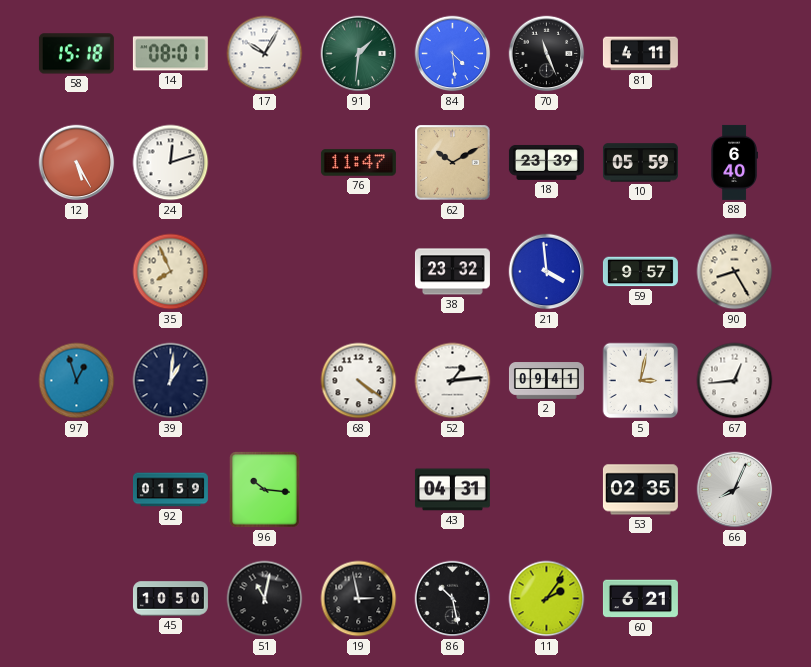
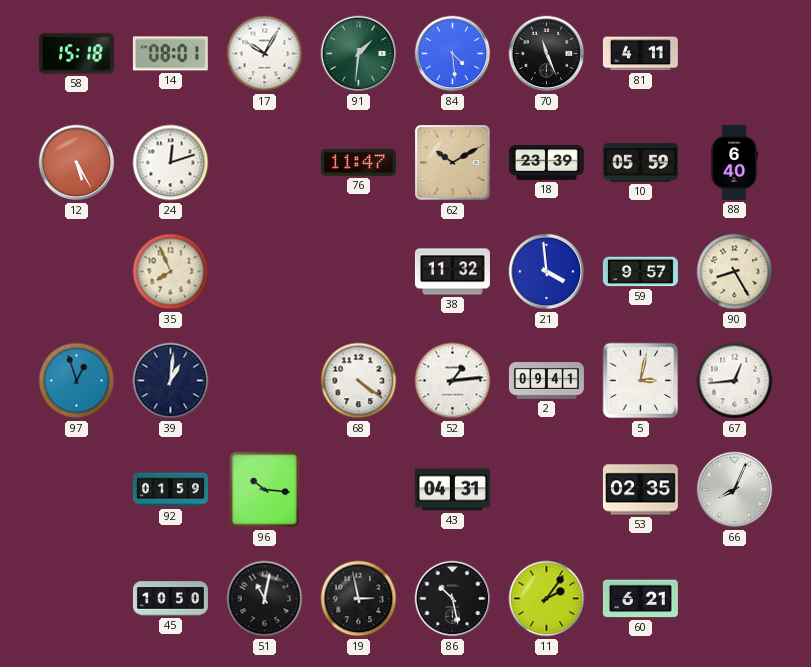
38: 23:32 -> 11:32
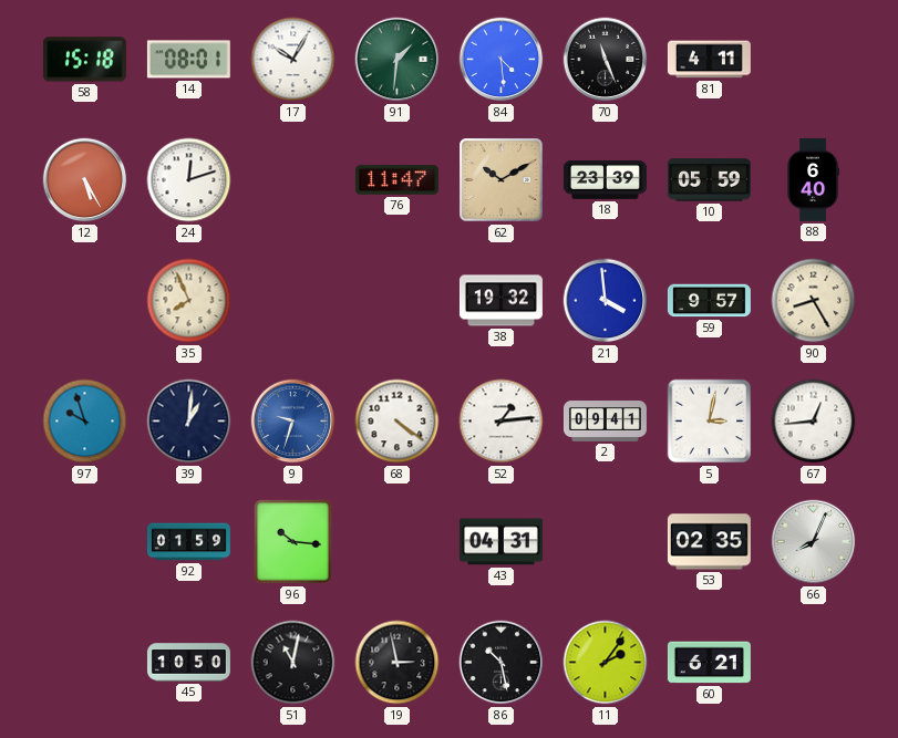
38: 11:32 -> 19:32
97: 12:57 -> 9:57
9: none -> 9:33
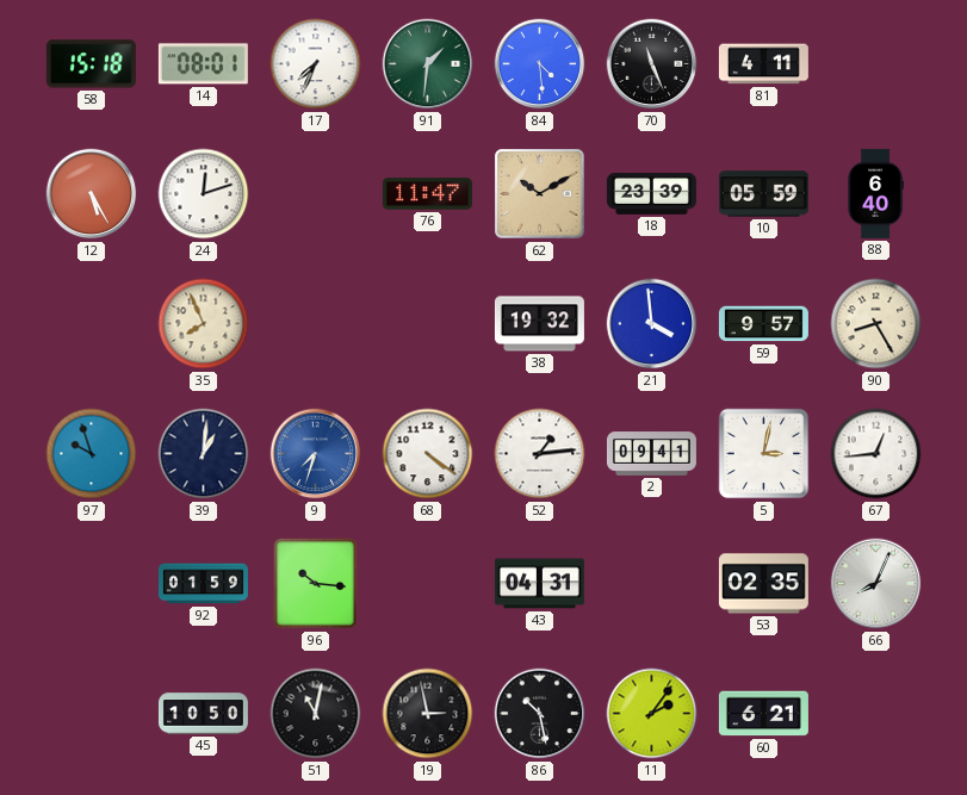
17: 10:05 -> 7:34
9: 9:33 -> 7:33
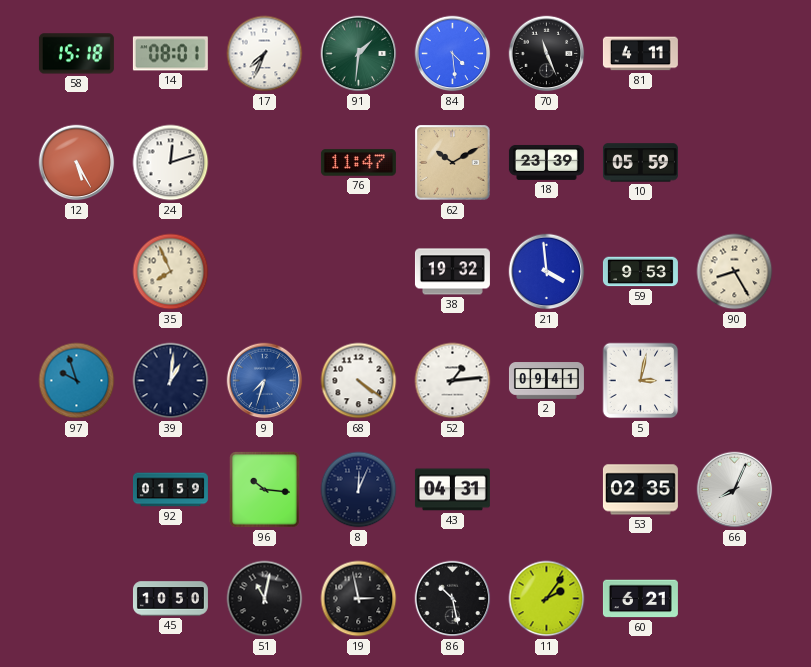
88: 6:40 -> none
59: 9:57 -> 9:53
67: 12:44 -> none
8: none -> 12:04
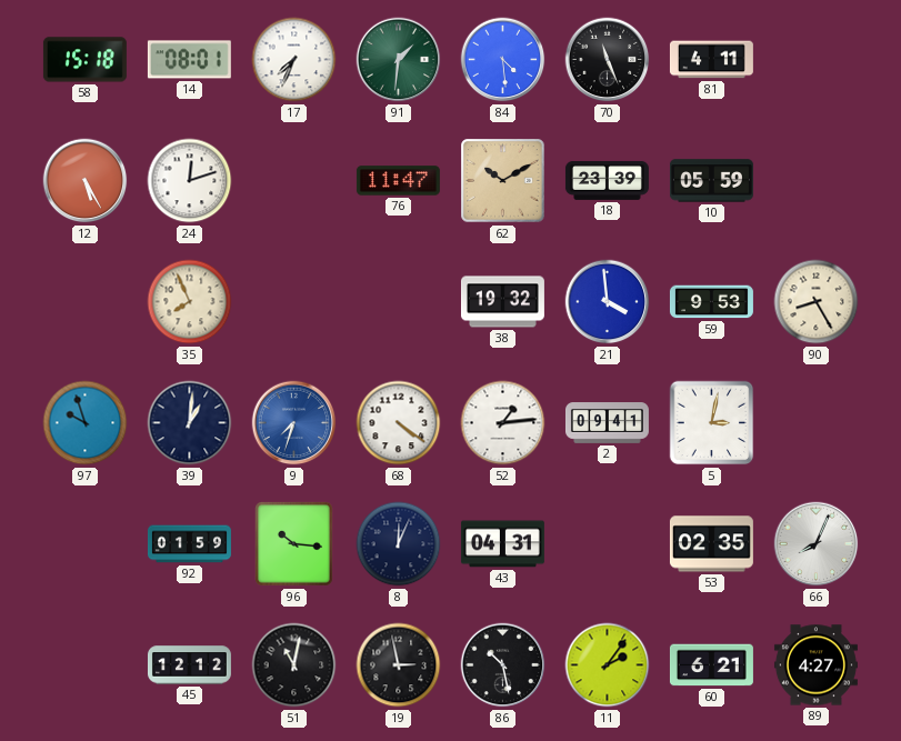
45: 10:50 -> 12:12
89: none -> 4:27
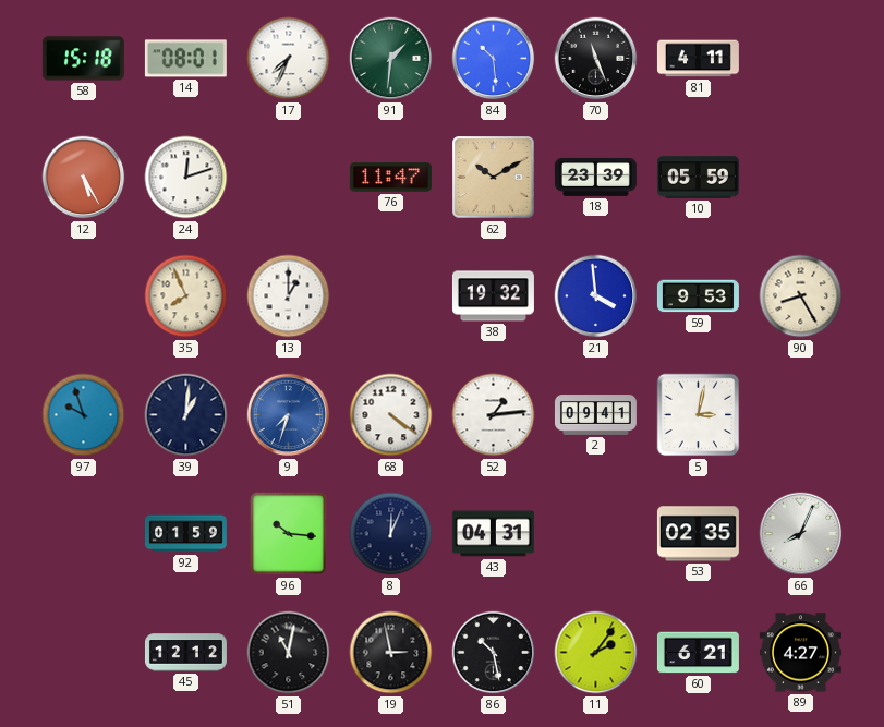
84: 4:29 -> 10:29
13: none -> 1:00
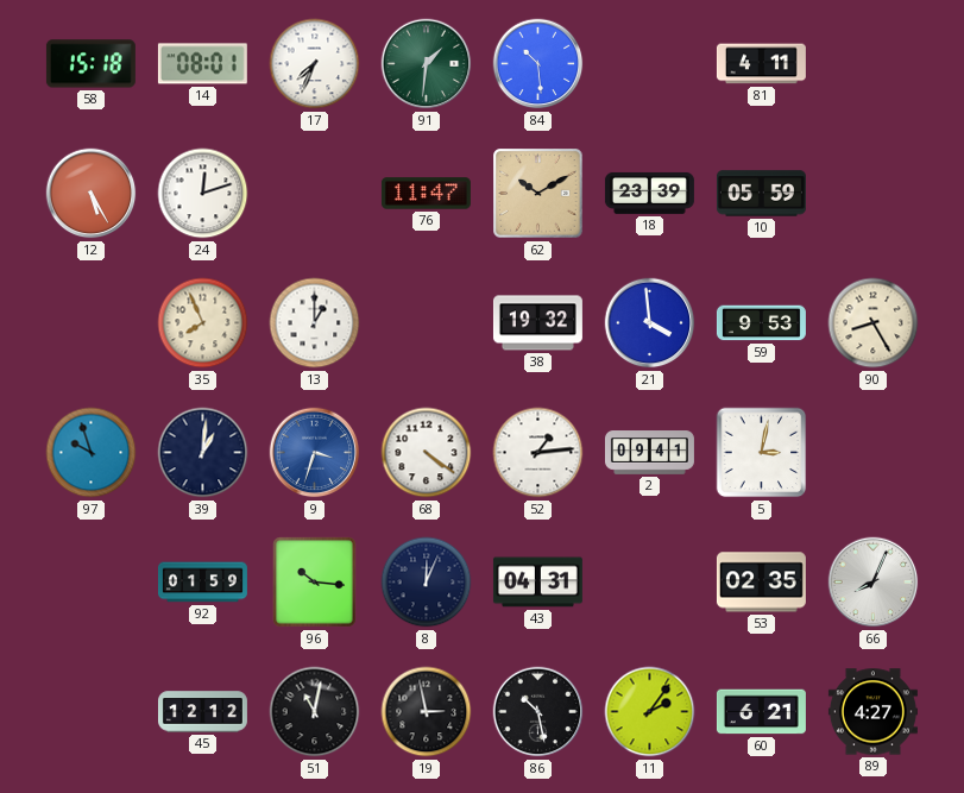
70: 11:26 -> none
9: 7:33 -> 3:33
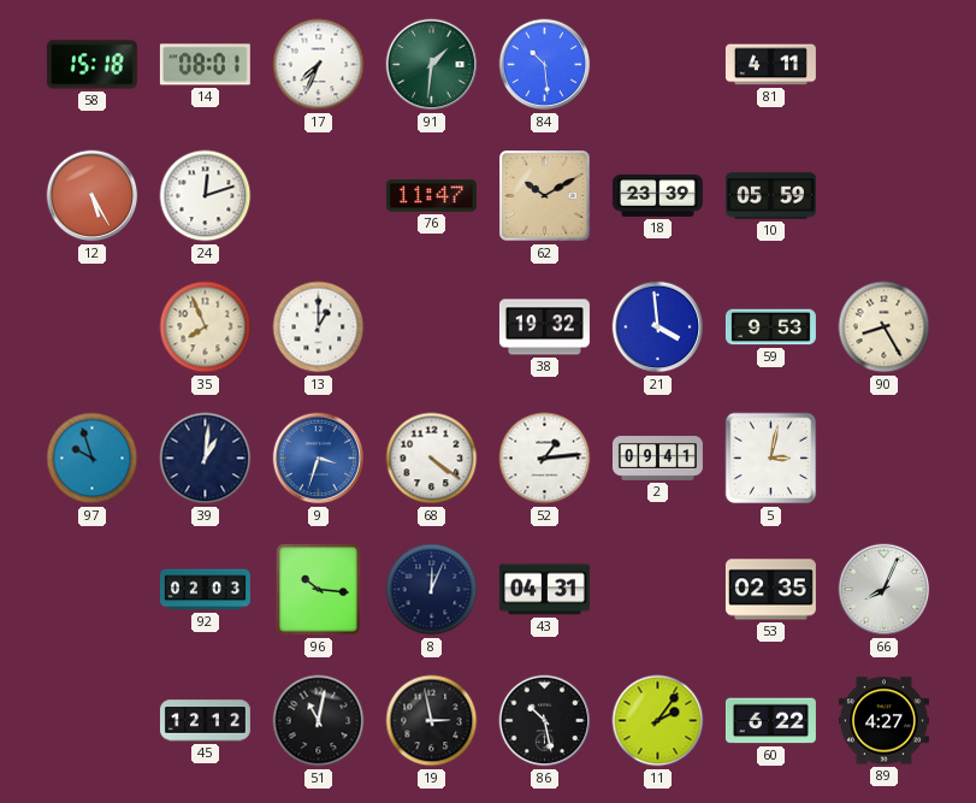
92: 01:59 -> 02:03
60: 6:21 -> 6:22
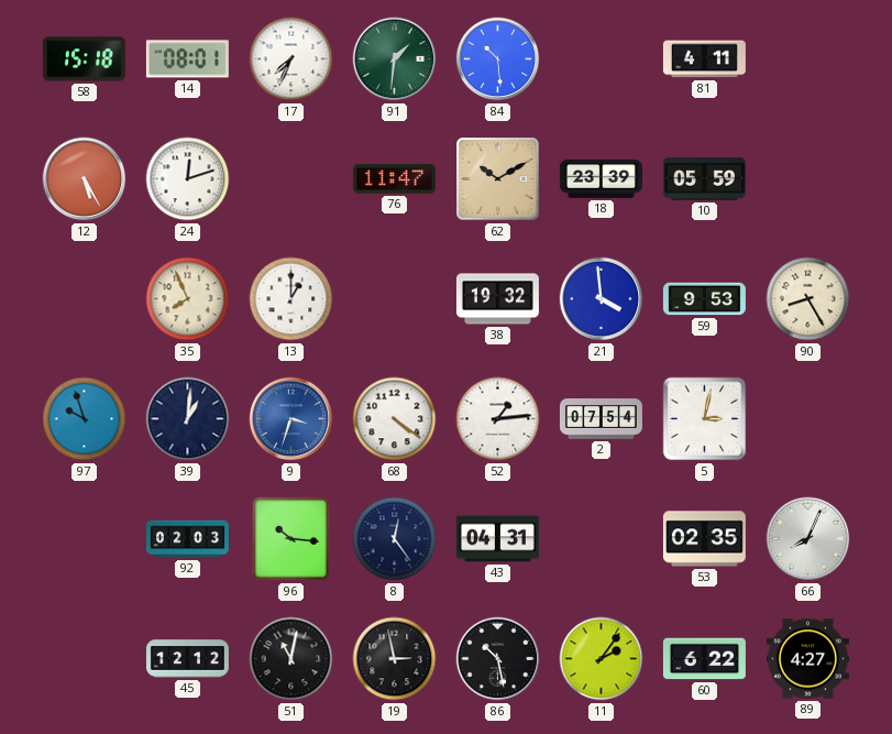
2: 09:41 -> 07:54
8: 12:04 -> 12:24
